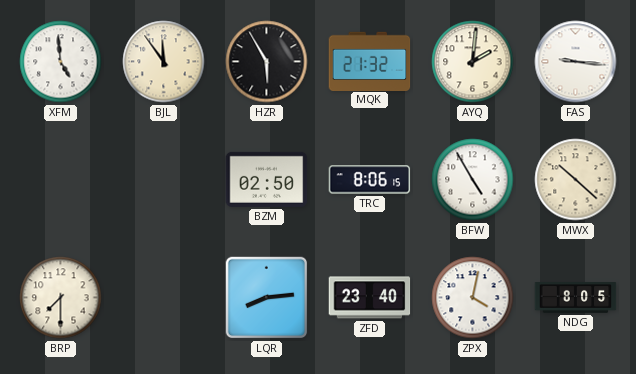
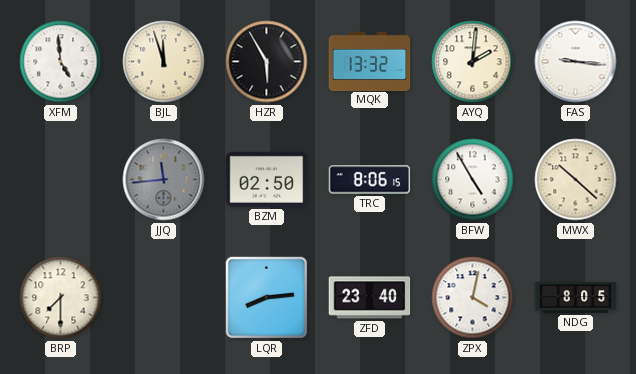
BJL: 11:54 -> 11:57
MQK: 21:32 -> 13:32
JJQ: none -> 11:44
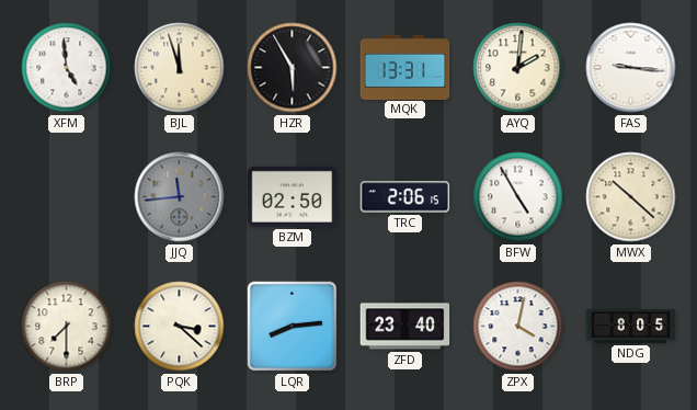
MQK: 13:32 -> 13:31
TRC: 8:06 -> 2:06
PQK: none -> 3:22
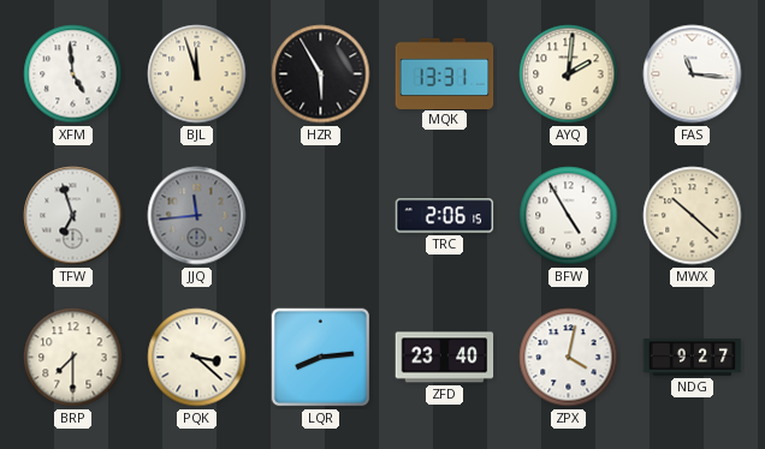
FAS: 9:16 -> 11:16
TFW: none -> 6:57
BZM: 02:50 -> none
NDG: 8:05 -> 9:27
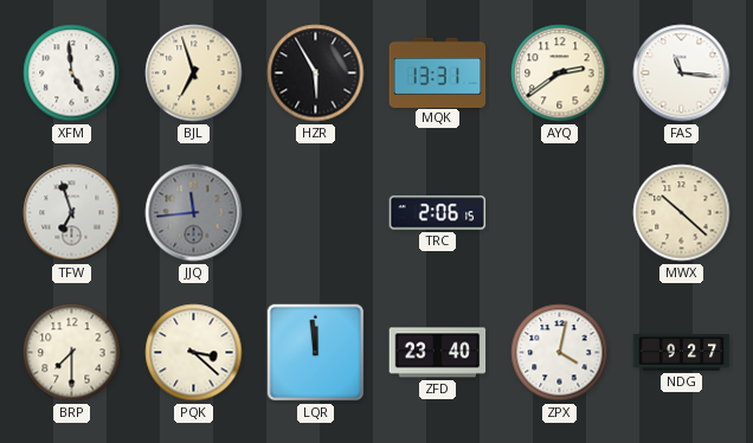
BJL: 11:57 -> 6:57
AYQ: 2:01 -> 2:39
BFW: 4:55 -> none
LQR: 8:14 -> 11:59
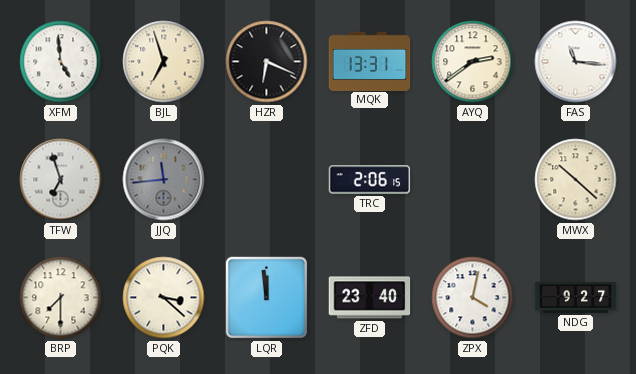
HZR: 5:55 -> 6:19
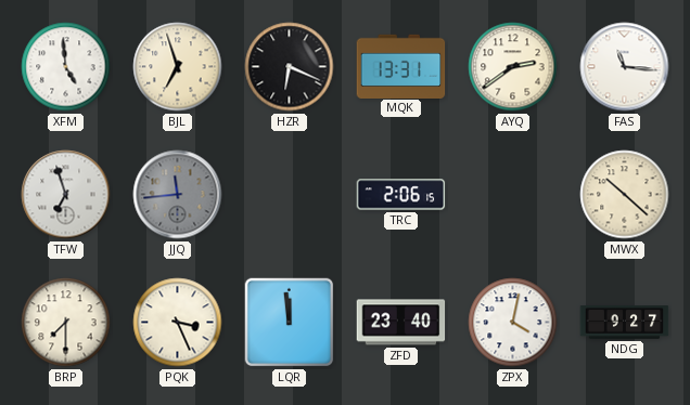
PQK: 3:22 -> 3:26
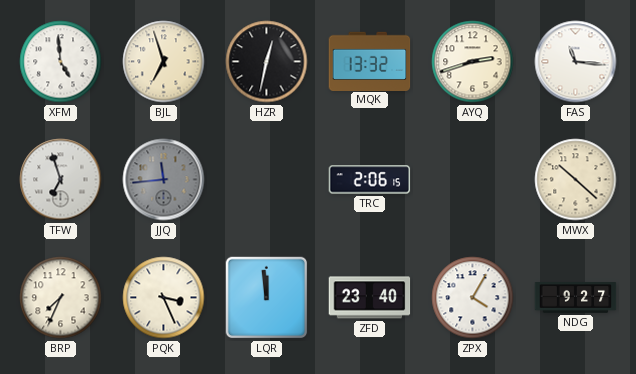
HZR: 6:19 -> 12:32
MQK: 13:31 -> 13:32
AYQ: 2:39 -> 2:42
BRP: 7:30 -> 7:34
ZPX: 4:02 -> 4:05
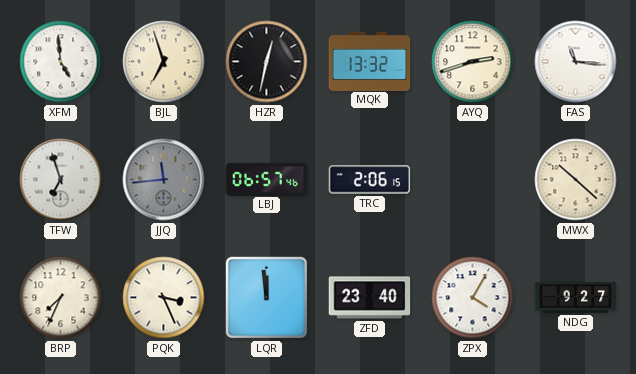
LBJ: none -> 06:57
